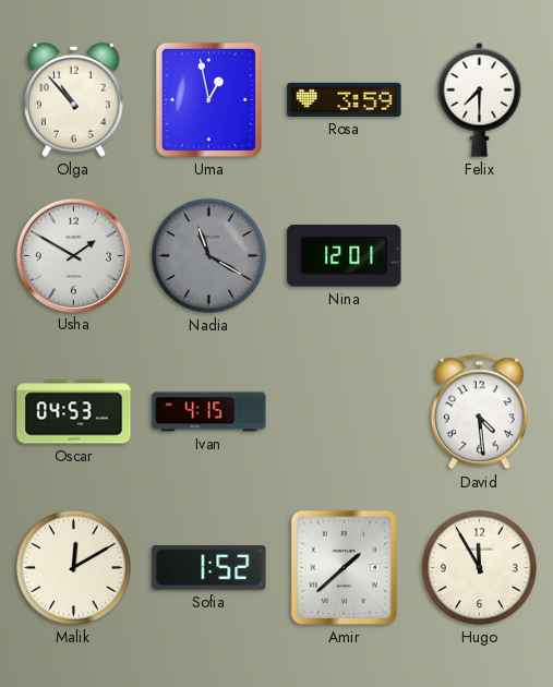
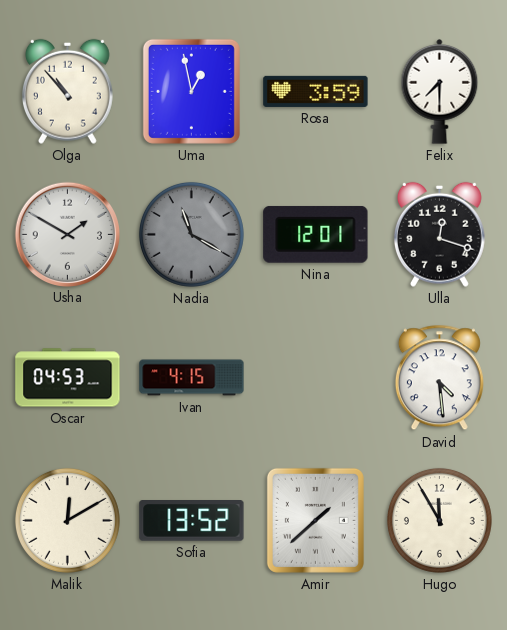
Ulla: none -> 12:18
Sofia: 1:52 -> 13:52
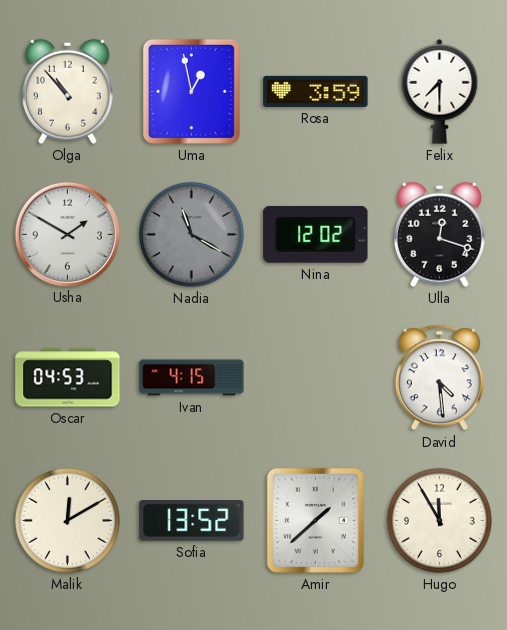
Nina: 12:01 -> 12:02
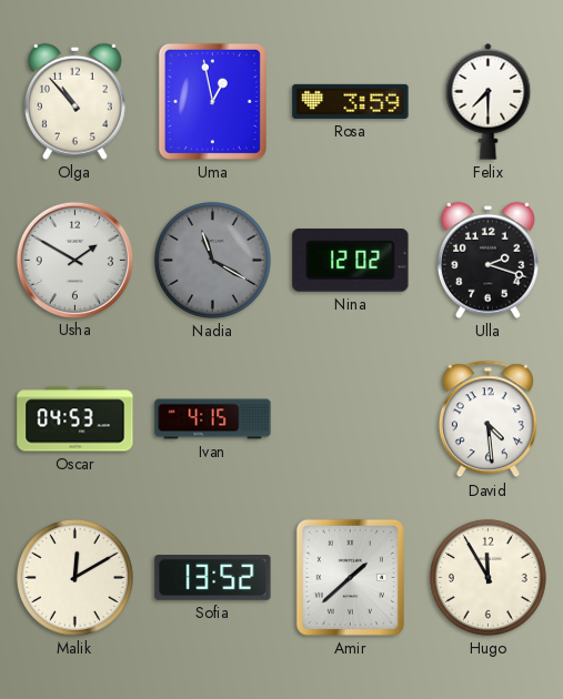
Ulla: 12:18 -> 2:18
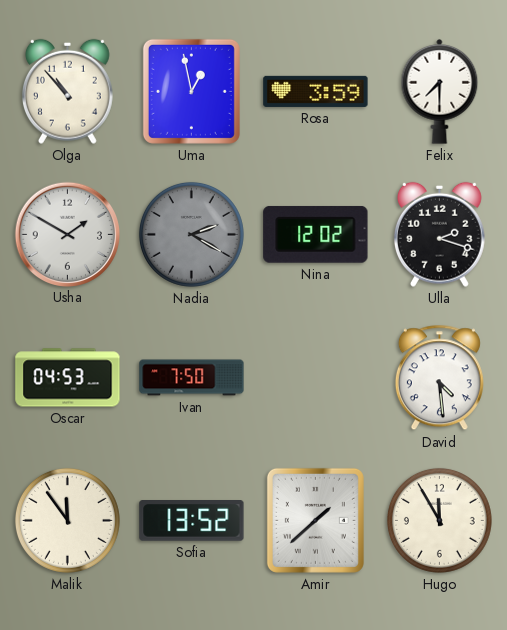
Nadia: 11:20 -> 2:20
Ivan: 4:15 -> 7:50
Malik: 12:10 -> 11:54
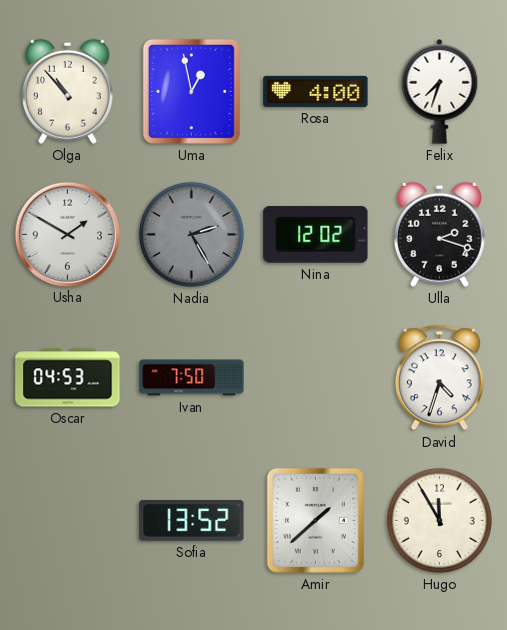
Rosa: 3:59 -> 4:00
Felix: 7:30 -> 7:33
Nadia: 2:20 -> 2:25
David: 4:29 -> 4:33
Malik: 11:54 -> none
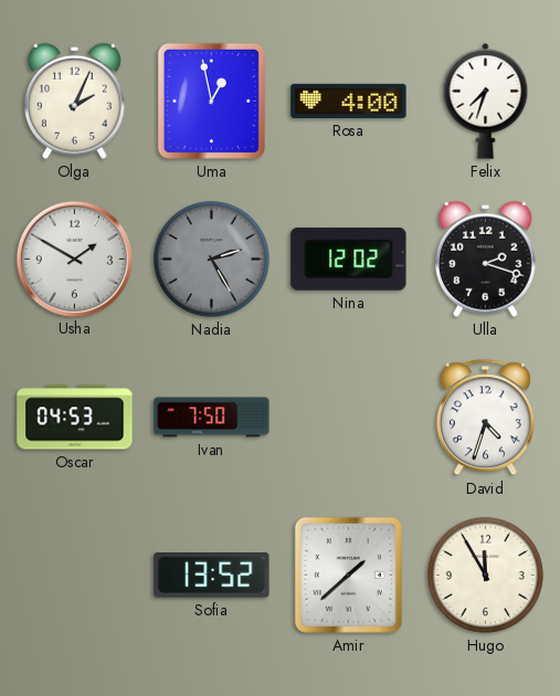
Olga: 10:53 -> 2:04
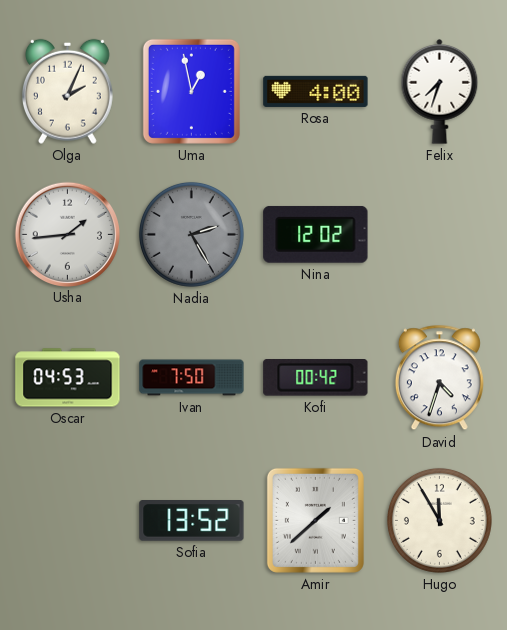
Usha: 1:50 -> 1:44
Ulla: 2:18 -> none
Kofi: none -> 00:42
